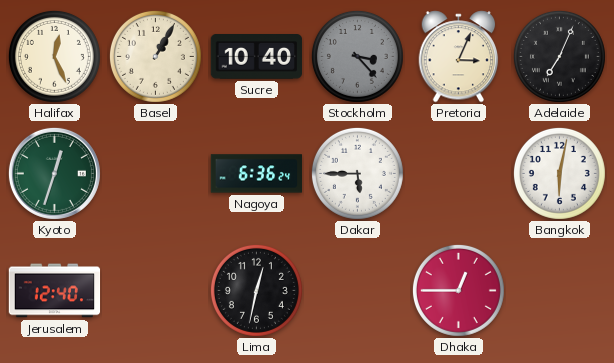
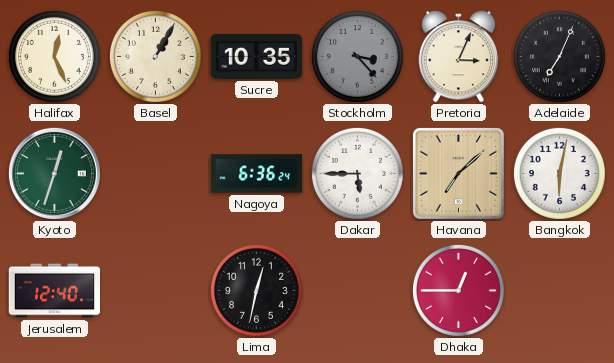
Sucre: 10:40 -> 10:35
Havana: none -> 7:08
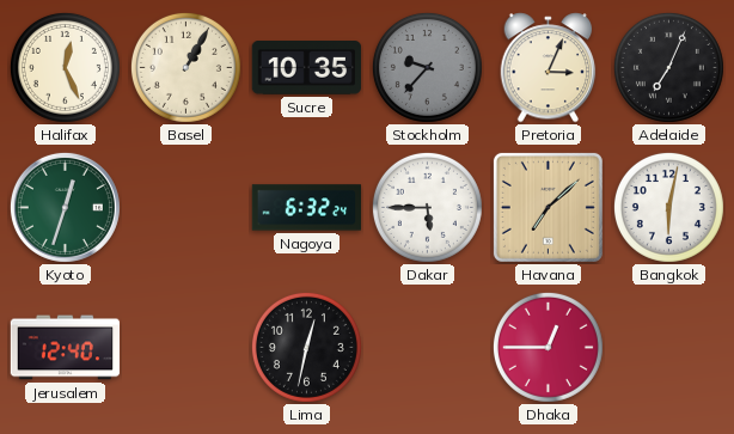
Stockholm: 3:23 -> 9:37
Nagoya: 6:36 -> 6:32
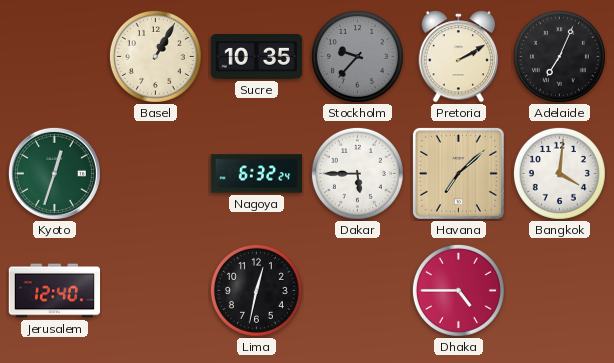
Halifax: 12:26 -> none
Pretoria: 3:04 -> 2:10
Bangkok: 6:02 -> 4:01
Dhaka: 12:45 -> 4:45
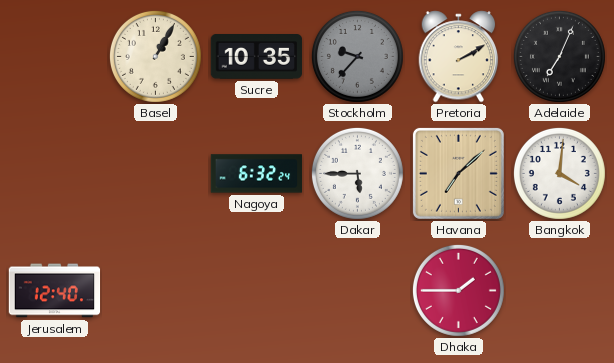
Kyoto: 12:33 -> none
Lima: 12:32 -> none
Dhaka: 4:45 -> 1:45
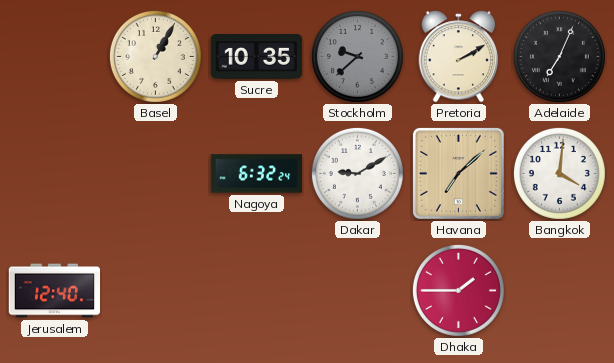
Stockholm: 9:37 -> 9:38
Dakar: 5:45 -> 9:10
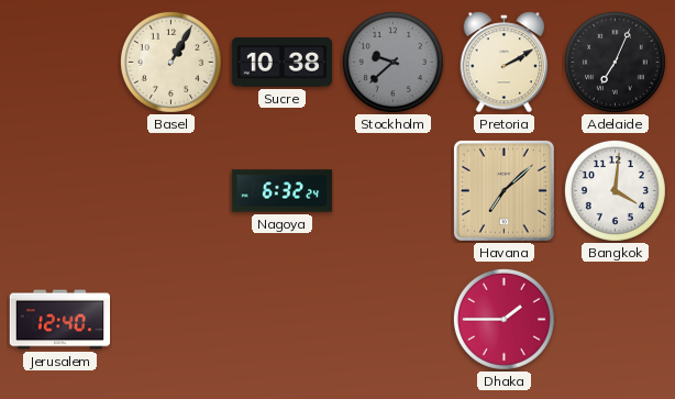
Sucre: 10:35 -> 10:38
Dakar: 9:10 -> none
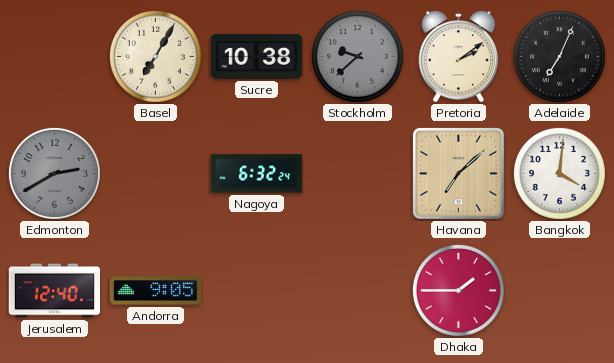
Basel: 1:05 -> 7:05
Pretoria: 2:10 -> 2:09
Edmonton: none -> 2:40
Andorra: none -> 9:05
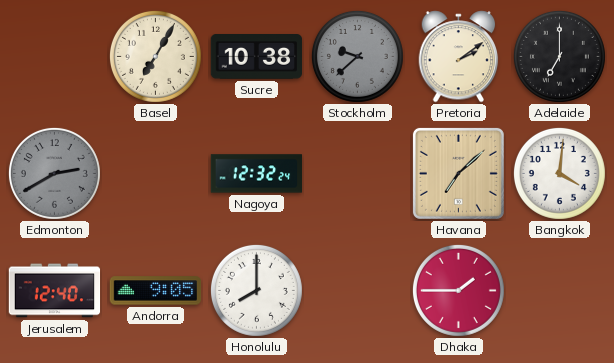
Adelaide: 7:04 -> 7:00
Nagoya: 6:32 -> 12:32
Honolulu: none -> 8:00
